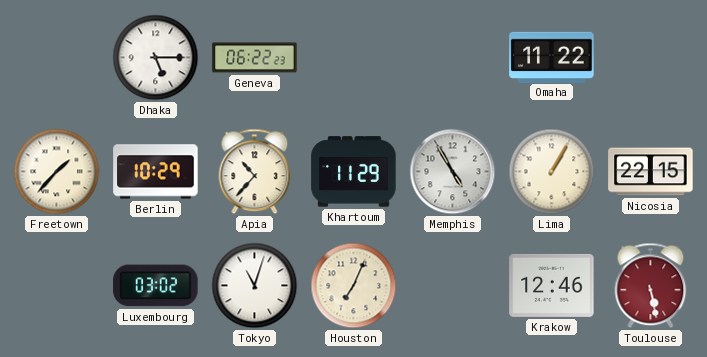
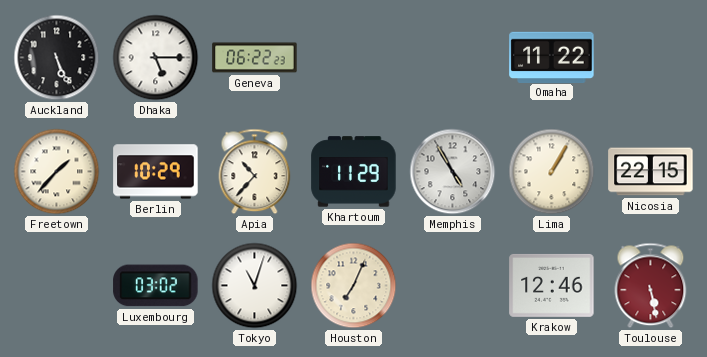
Auckland: none -> 5:26
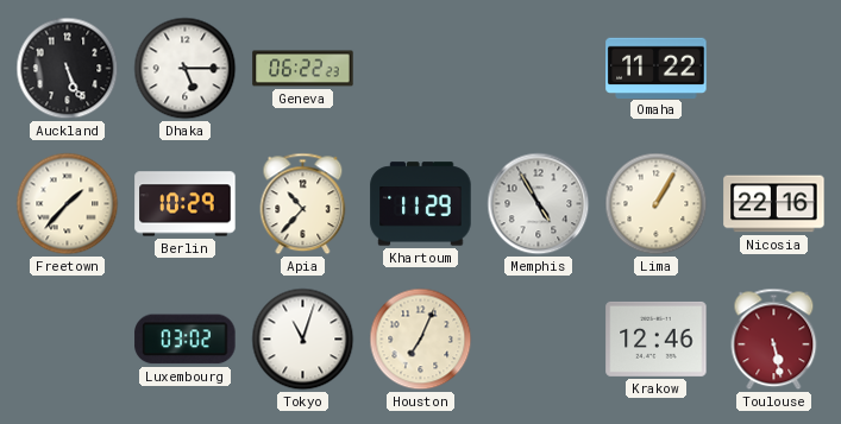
Nicosia: 22:15 -> 22:16
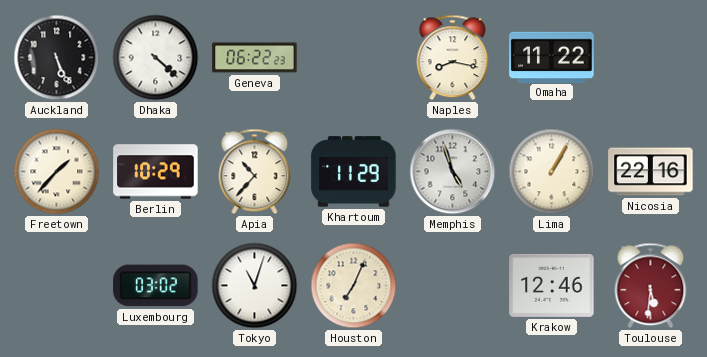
Dhaka: 5:15 -> 4:22
Naples: none -> 8:17
Memphis: 4:55 -> 4:57
Toulouse: 5:28 -> 5:31
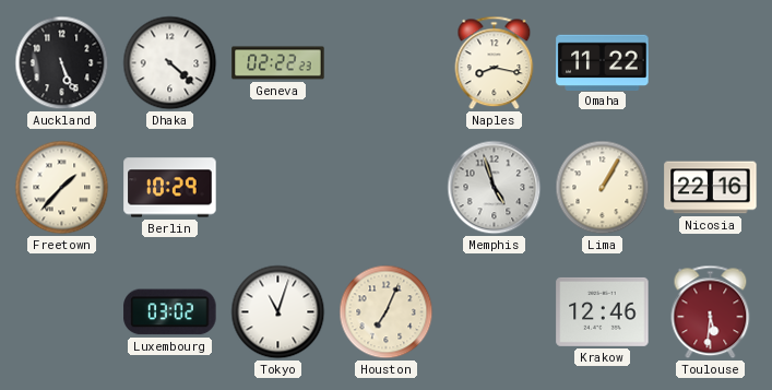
Geneva: 06:22 -> 02:22
Apia: 10:37 -> none
Khartoum: 11:29 -> none
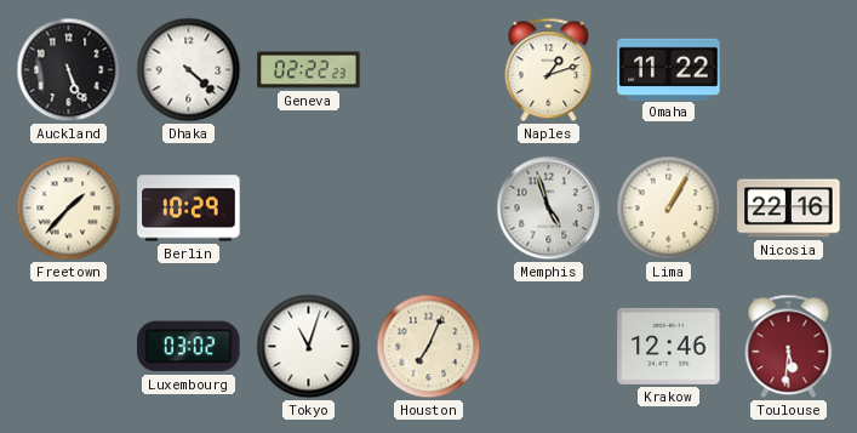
Naples: 8:17 -> 1:12
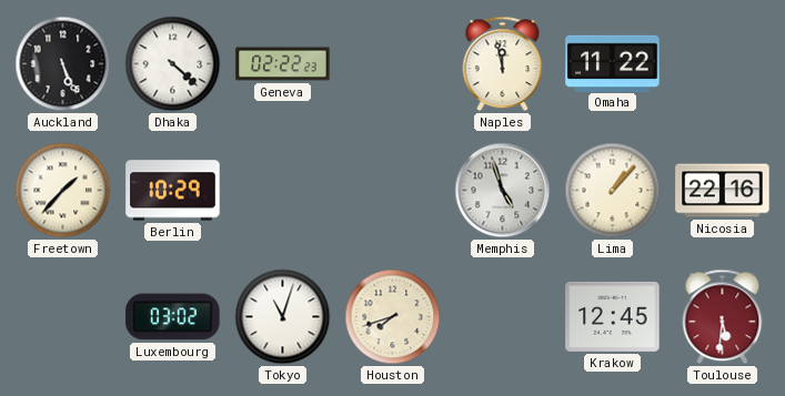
Naples: 1:12 -> 11:58
Lima: 1:05 -> 1:07
Houston: 7:04 -> 7:42
Krakow: 12:46 -> 12:45
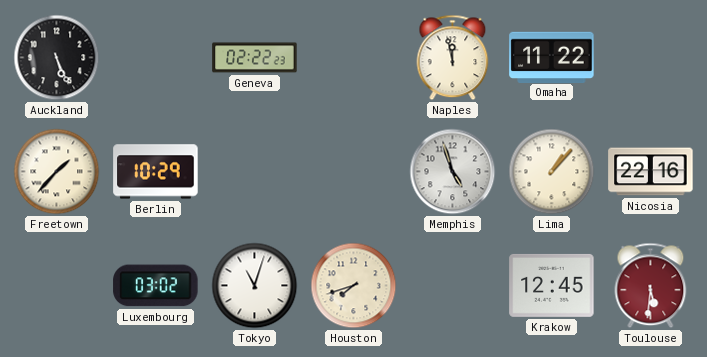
Dhaka: 4:22 -> none
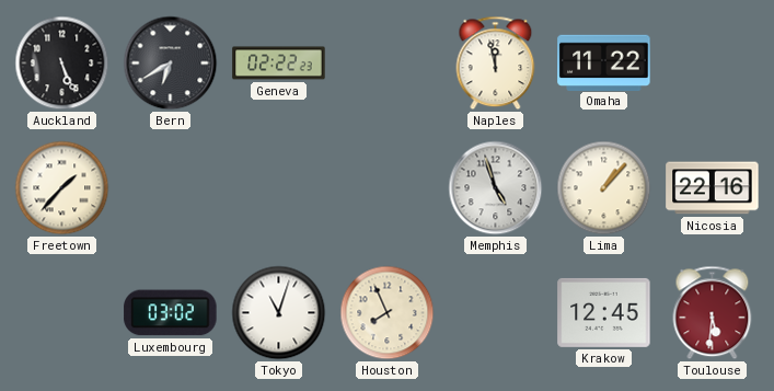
Bern: none -> 6:40
Berlin: 10:29 -> none
Houston: 7:42 -> 7:56
